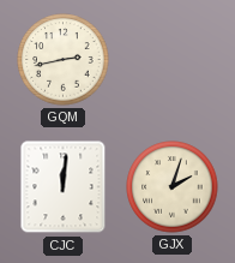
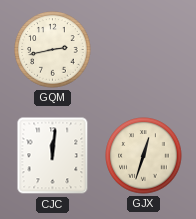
GJX: 2:03 -> 12:33
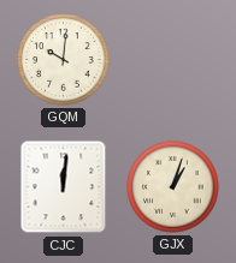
GQM: 2:43 -> 10:01
GJX: 12:33 -> 1:03
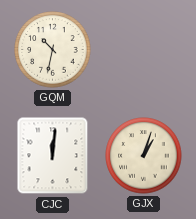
GQM: 10:01 -> 10:32
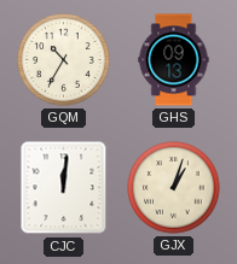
GQM: 10:32 -> 10:35
GHS: none -> 09:13
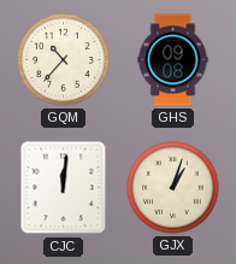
GQM: 10:35 -> 10:37
GHS: 09:13 -> 09:08
